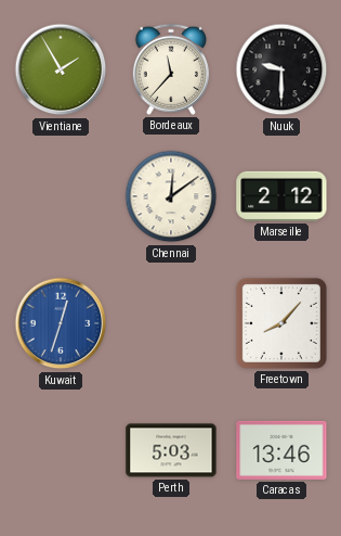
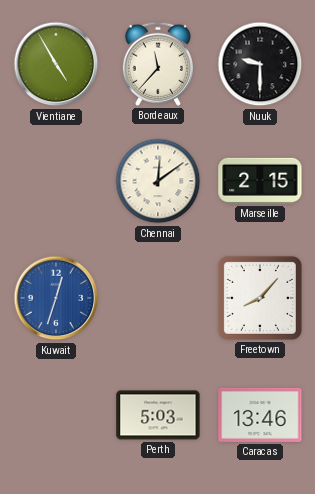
Vientiane: 1:55 -> 4:55
Marseille: 2:12 -> 2:15
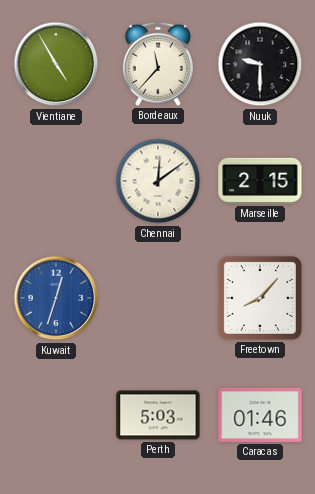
Caracas: 13:46 -> 01:46
